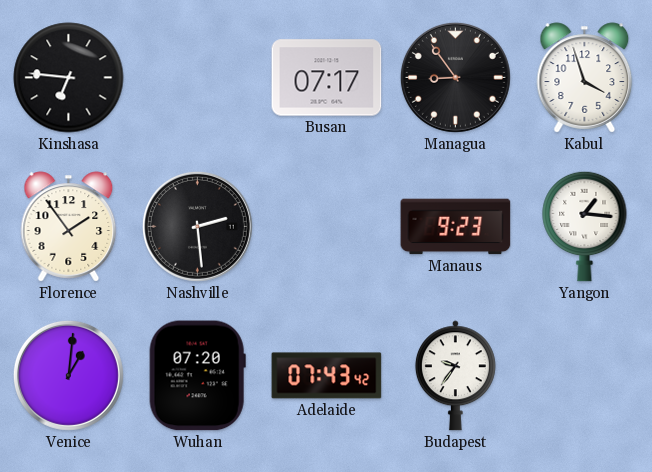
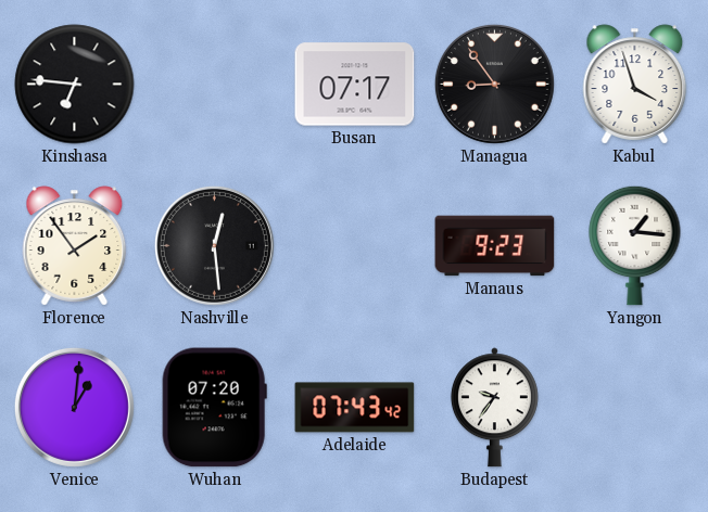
Nashville: 2:29 -> 12:29
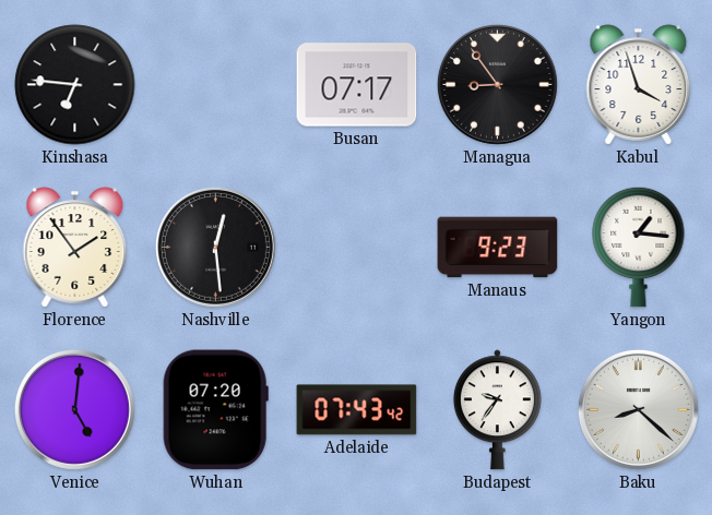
Venice: 1:01 -> 5:01
Baku: none -> 8:22
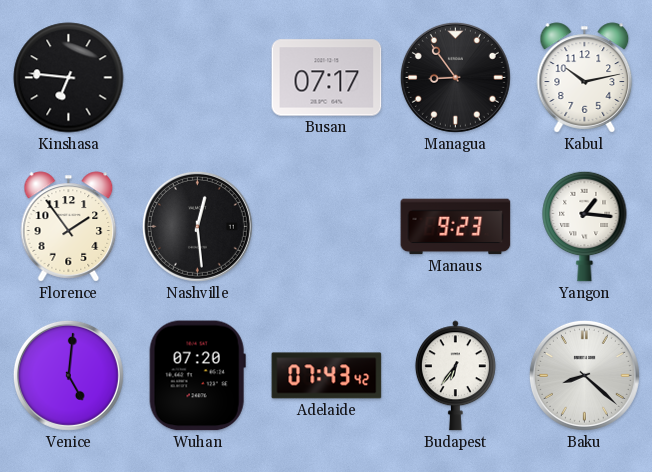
Kabul: 3:57 -> 10:13
Budapest: 9:36 -> 6:36
